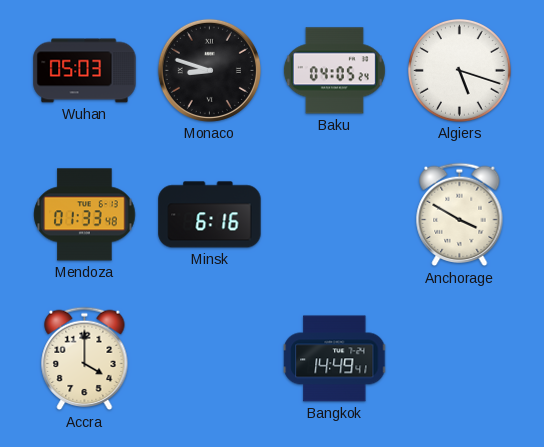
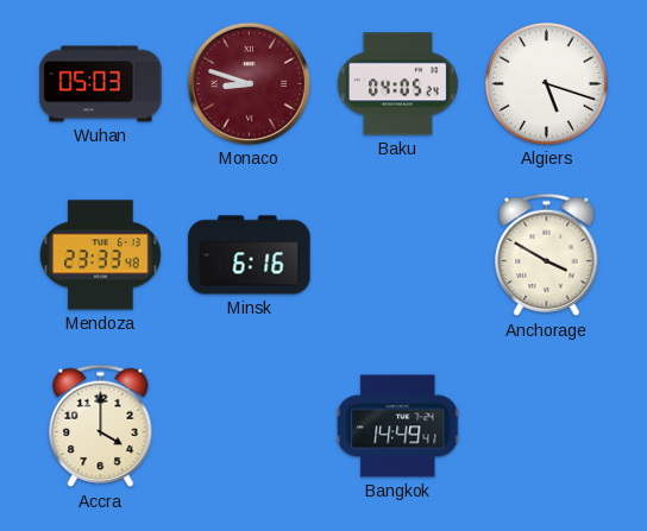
Monaco dial: black -> burgundy
Mendoza: 01:33 -> 23:33
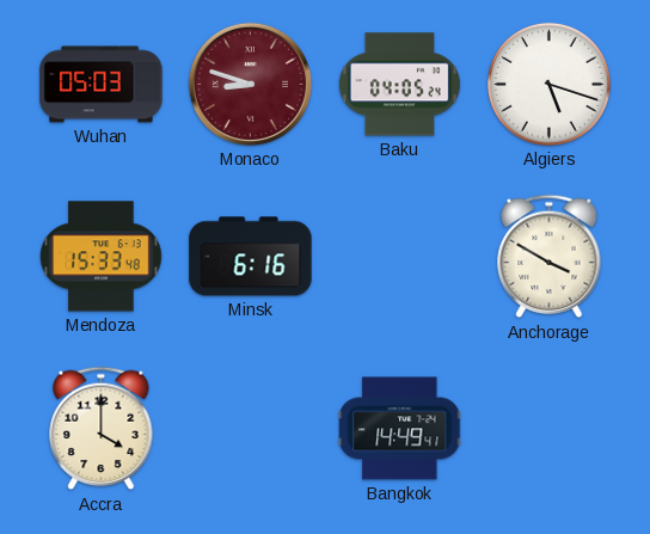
Mendoza: 23:33 -> 15:33
